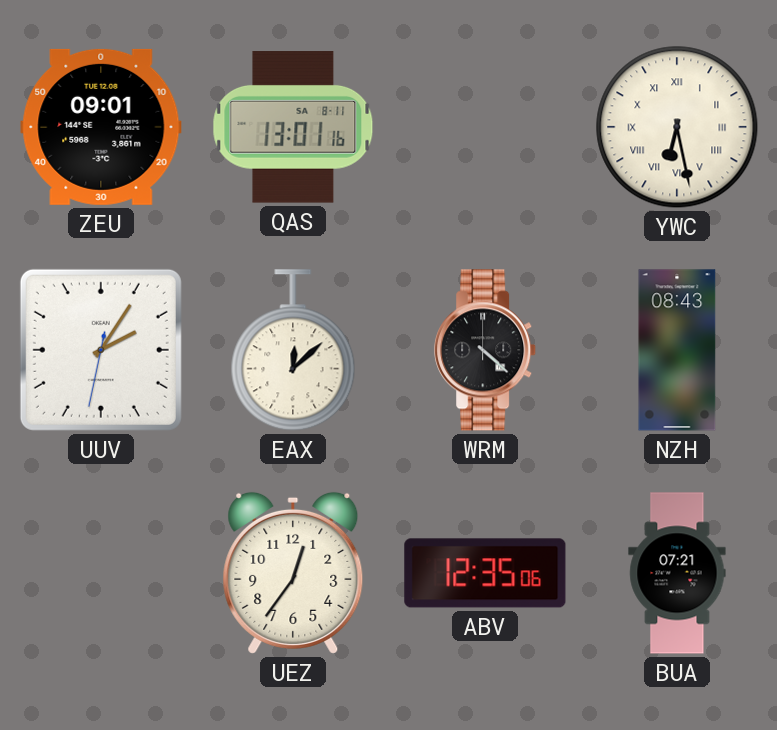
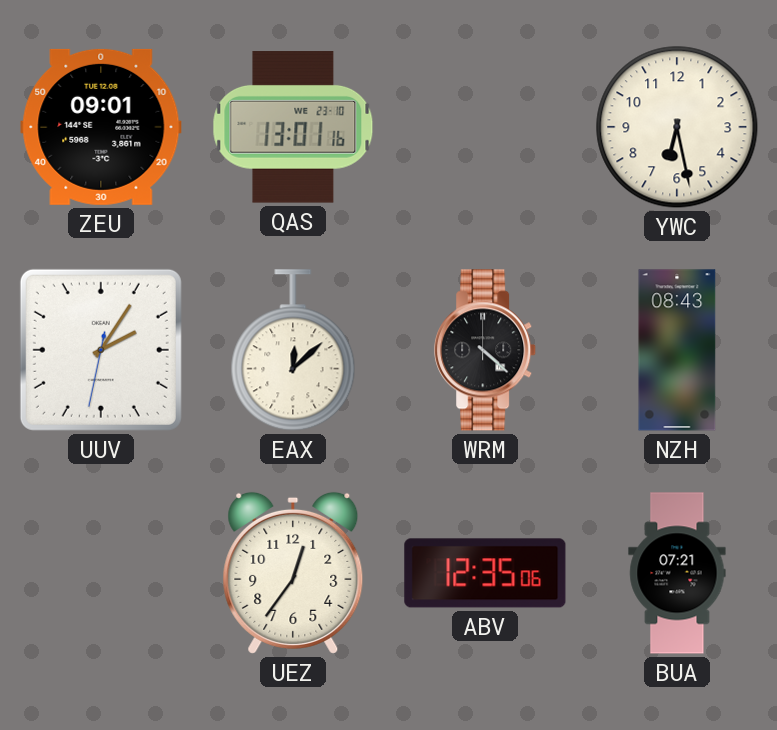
QAS date: SA 8-11 -> WE 23-10
YWC numerals: Roman -> Arabic
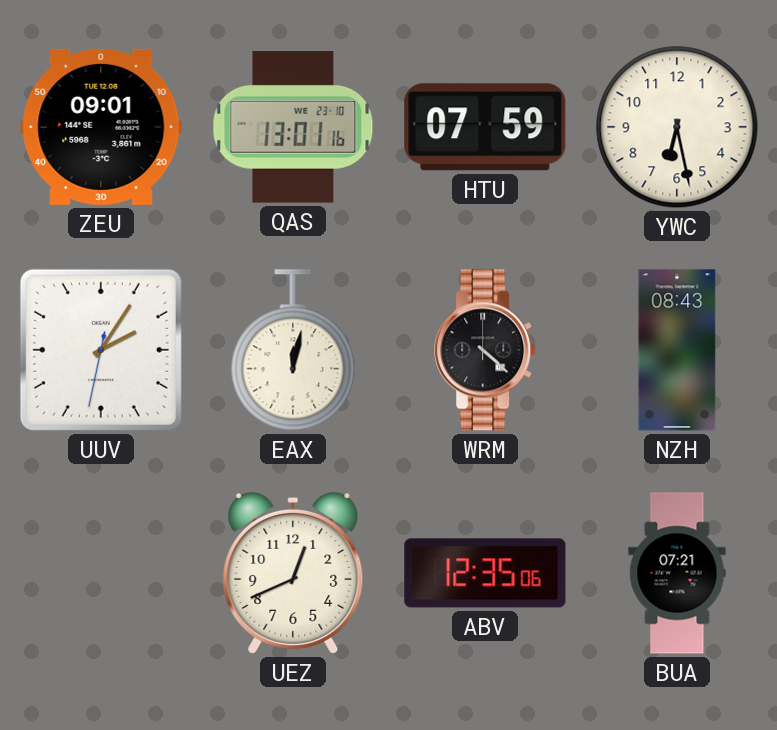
HTU: none -> 07:59
EAX: 12:08 -> 12:02
UEZ: 12:36 -> 12:41
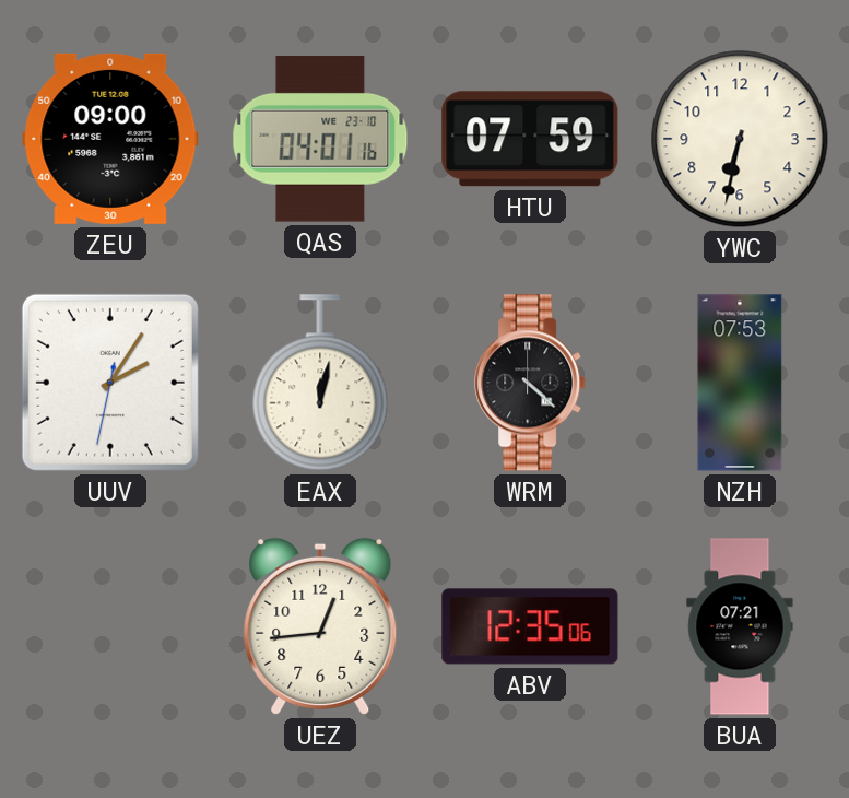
ZEU: 09:01 -> 09:00
QAS: 13:01 -> 04:01
YWC: 6:28 -> 6:32
NZH: 08:43 -> 07:53
UEZ: 12:41 -> 12:44
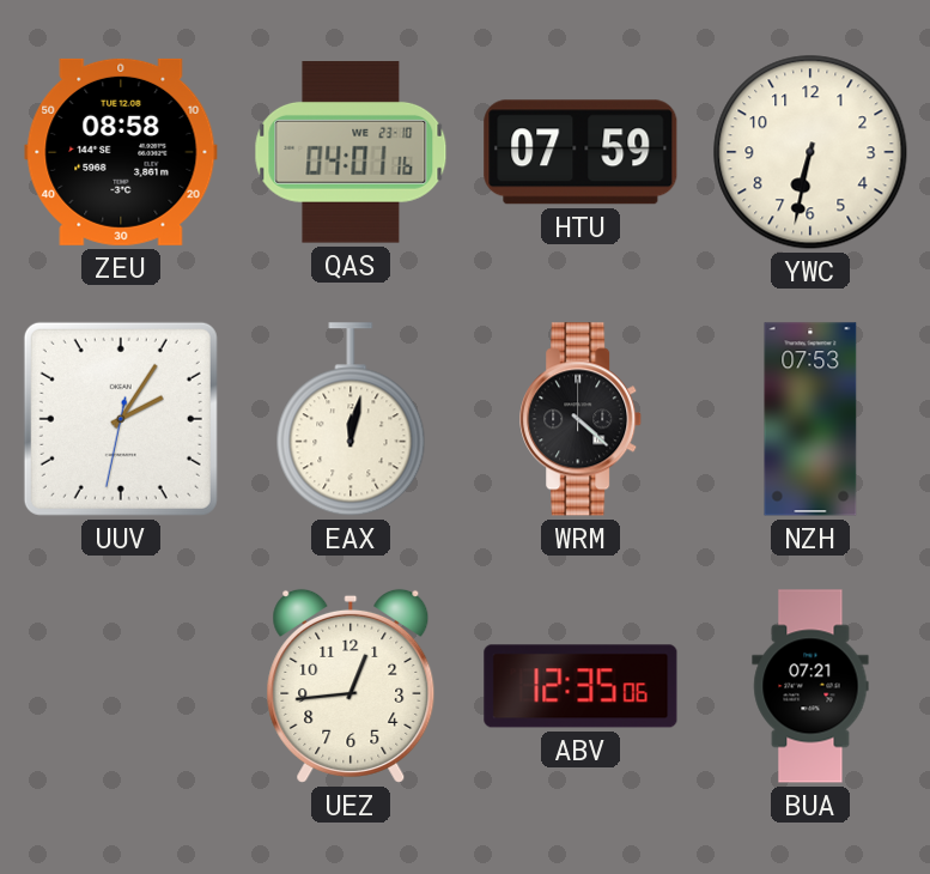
ZEU: 09:00 -> 08:58
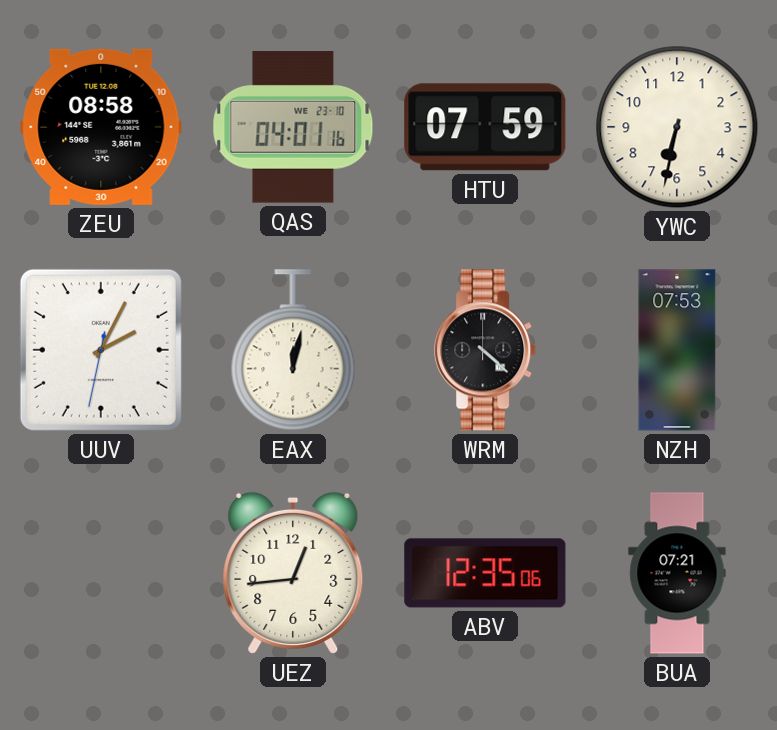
UUV: 2:05 -> 2:04
